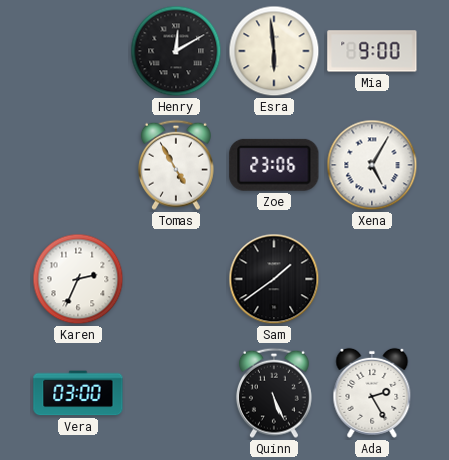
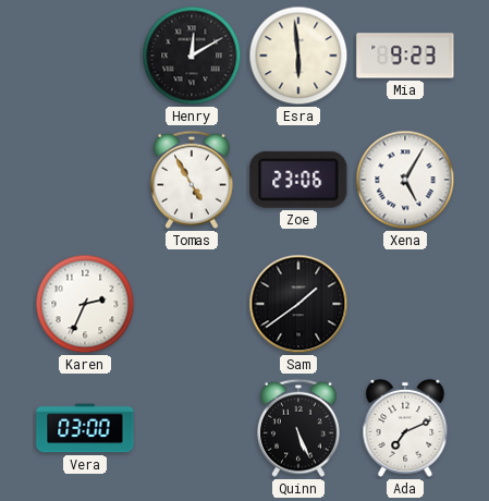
Mia: 9:00 -> 9:23
Ada: 2:25 -> 7:11
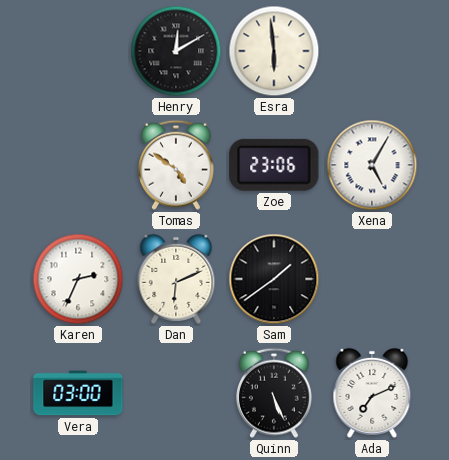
Mia: 9:23 -> none
Tomas: 4:55 -> 4:51
Dan: none -> 6:11
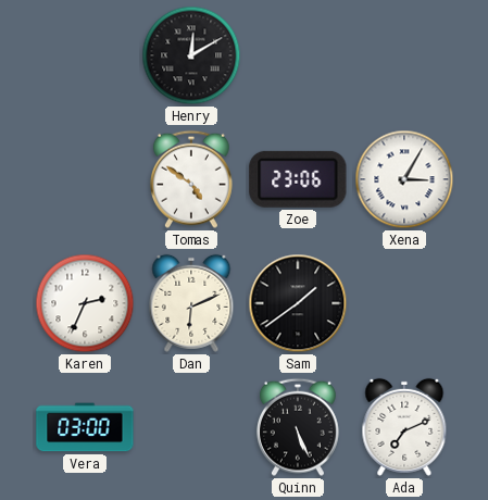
Esra: 5:59 -> none
Xena: 5:05 -> 3:05
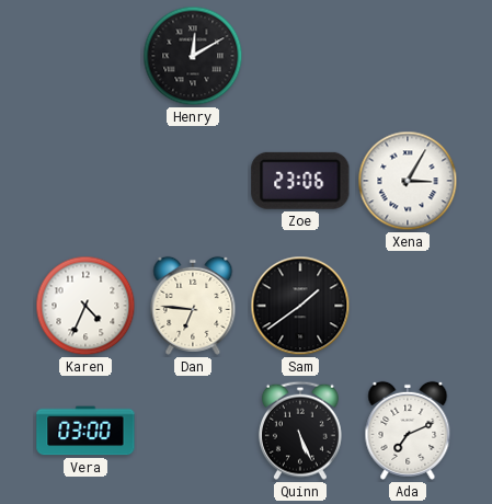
Tomas: 4:51 -> none
Karen: 2:34 -> 4:34
Dan: 6:11 -> 6:46
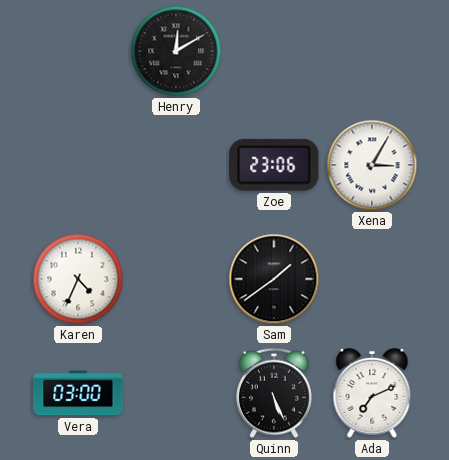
Dan: 6:46 -> none
